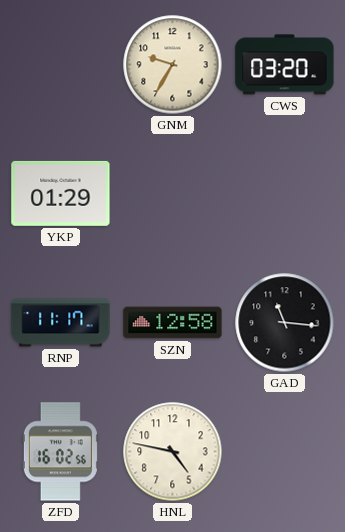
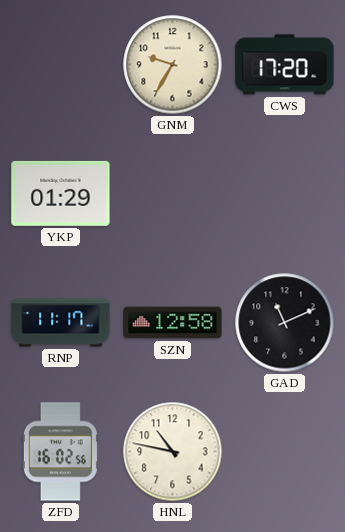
CWS: 03:20 -> 17:20
GAD: 11:16 -> 11:11
HNL: 4:47 -> 10:47
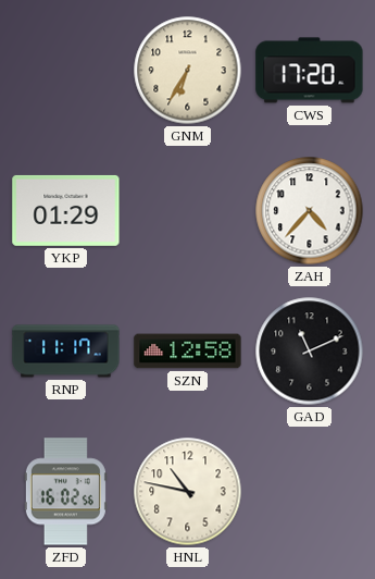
GNM: 9:35 -> 6:35
ZAH: none -> 4:37
